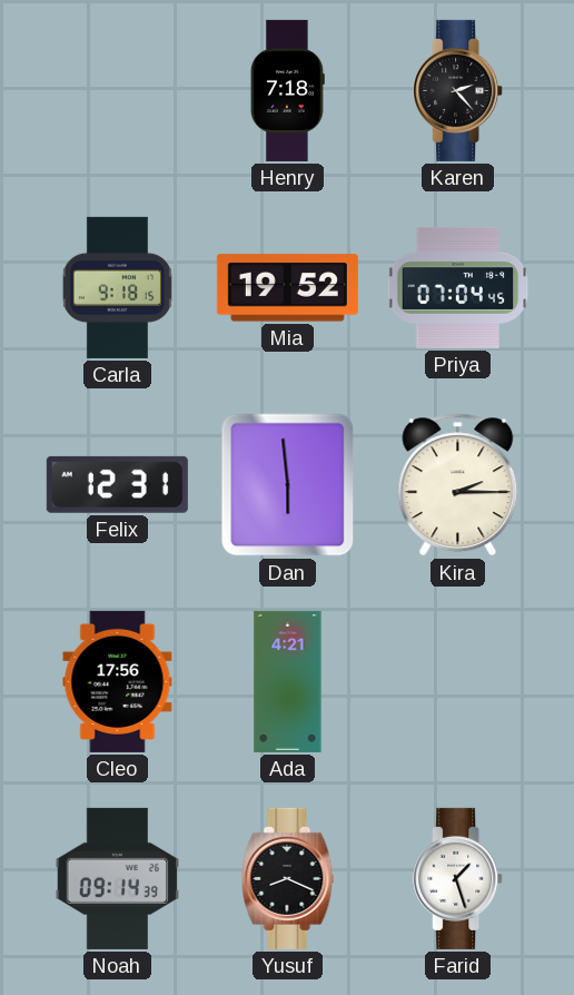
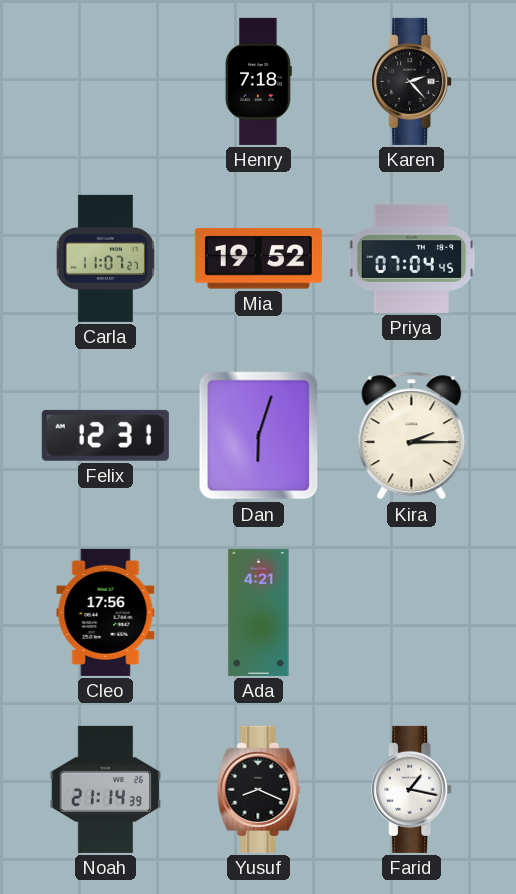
Carla: 9:18 -> 11:07
Dan: 5:59 -> 6:03
Noah: 09:14 -> 21:14
Farid: 1:27 -> 1:17
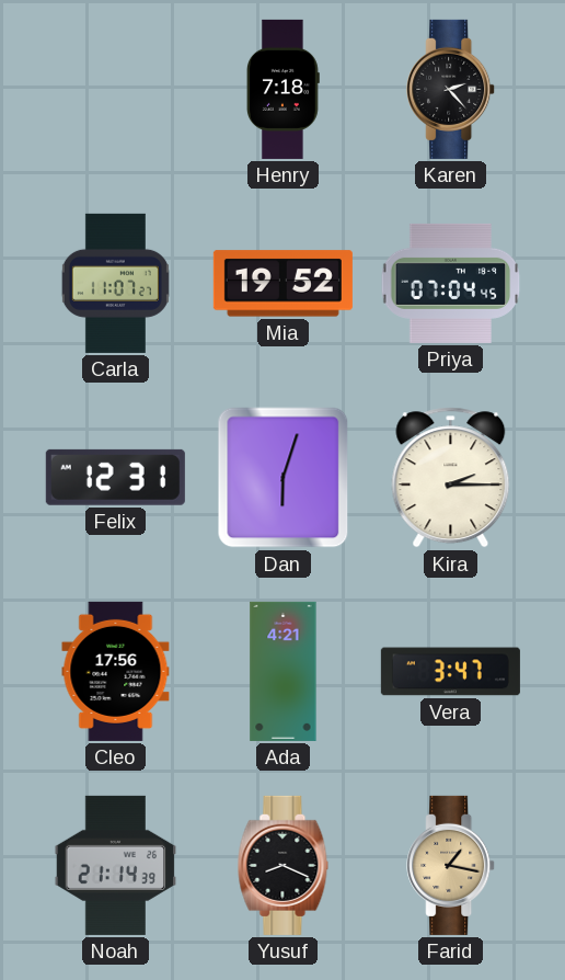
Vera: none -> 3:47
Farid dial: white -> champagne
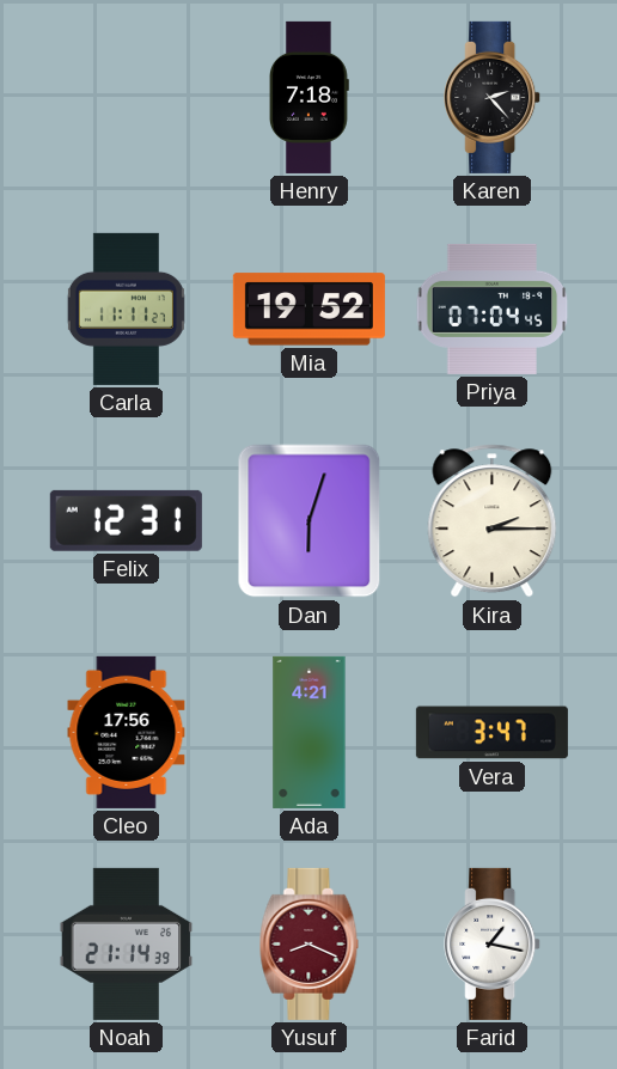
Carla: 11:07 -> 11:11
Yusuf dial: black -> burgundy
Farid dial: champagne -> white
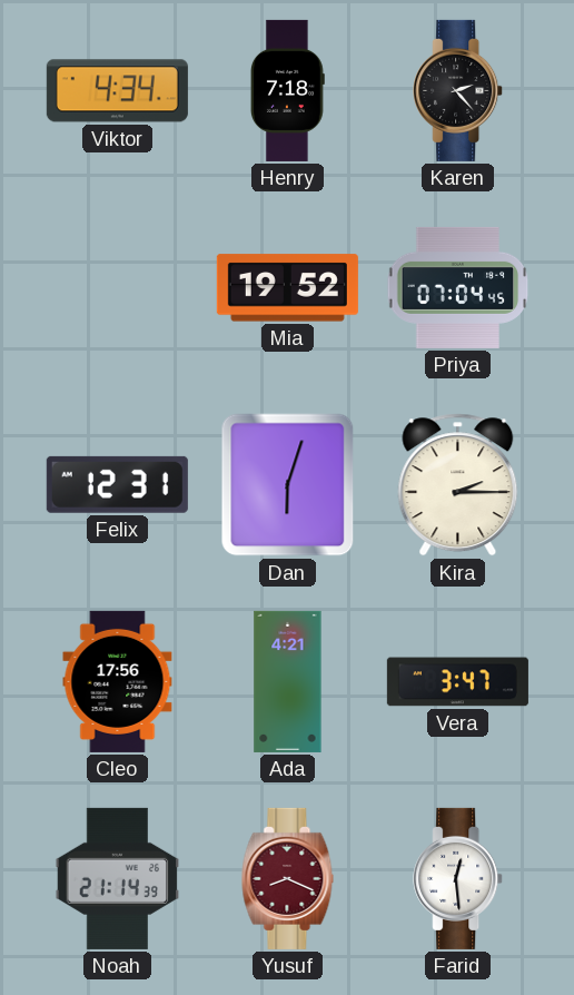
Viktor: none -> 4:34
Carla: 11:11 -> none
Farid: 1:17 -> 12:29
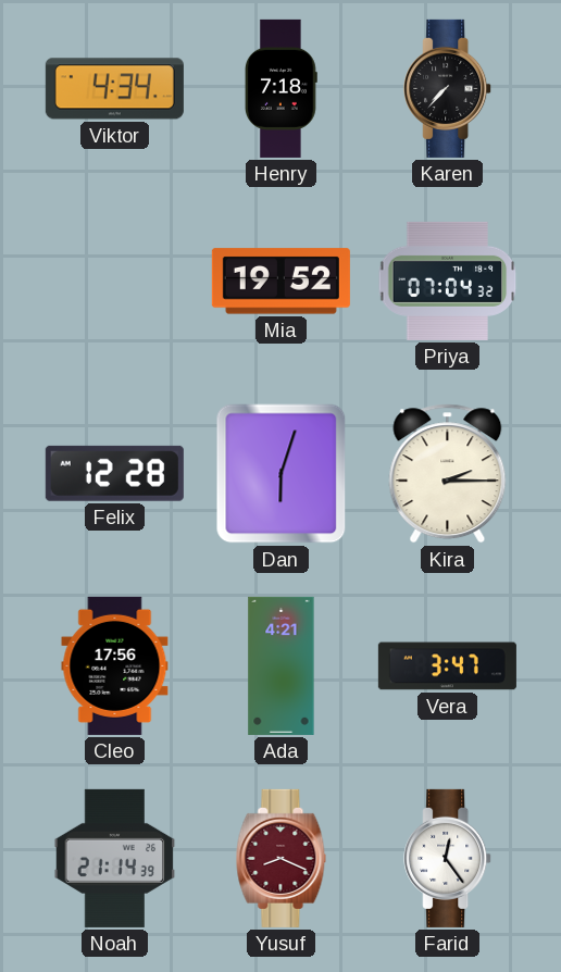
Karen: 2:23 -> 7:37
Priya: 07:04:45 -> 07:04:32
Felix: 12:31 -> 12:28
Farid: 12:29 -> 12:24
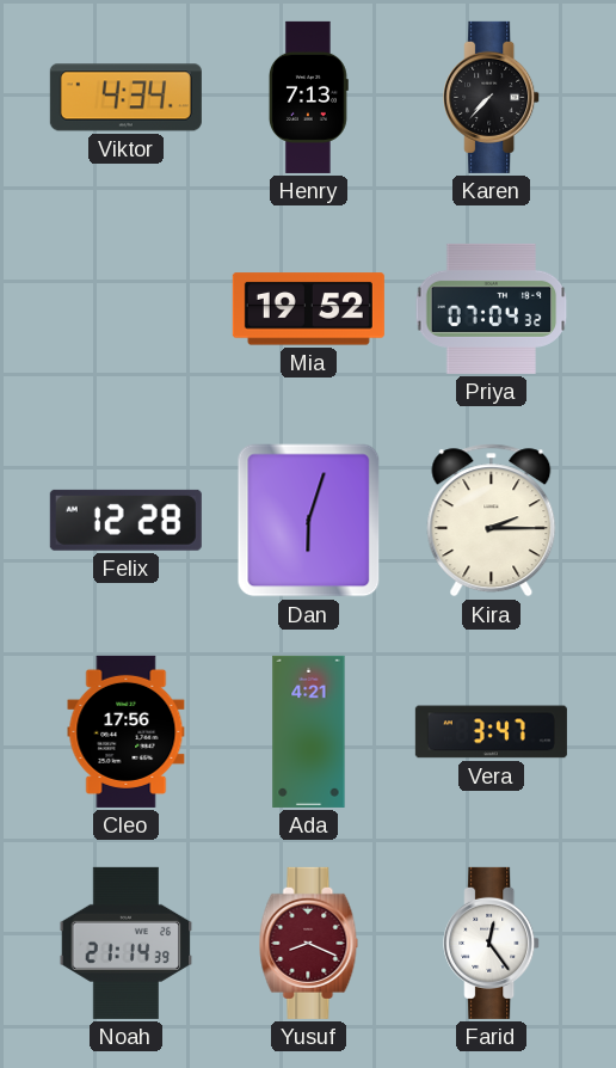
Henry: 7:18 -> 7:13
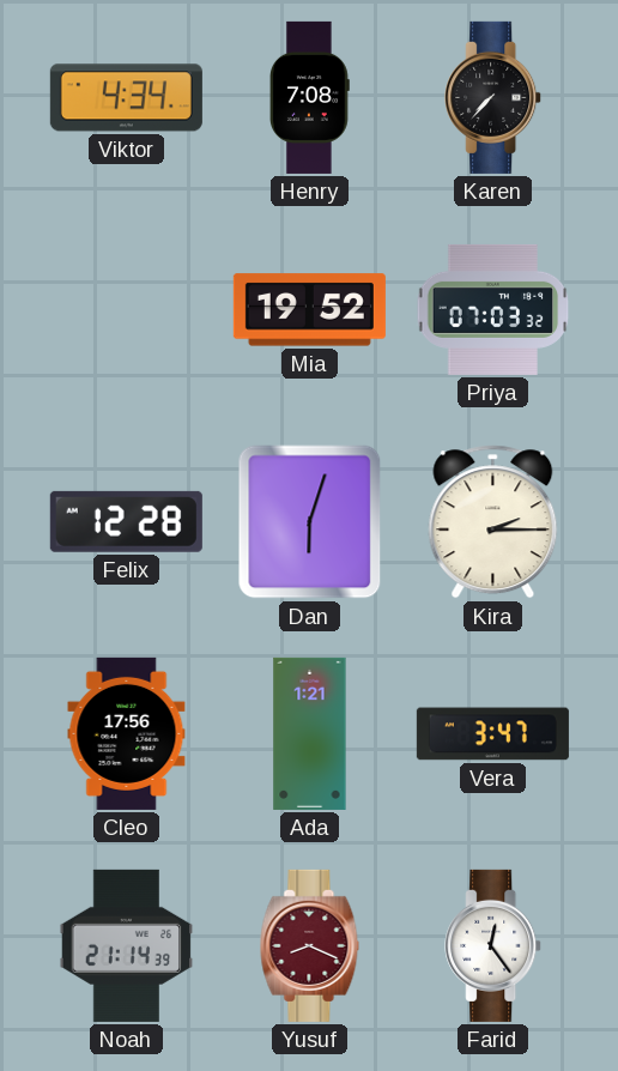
Henry: 7:13 -> 7:08
Priya: 07:04 -> 07:03
Ada: 4:21 -> 1:21
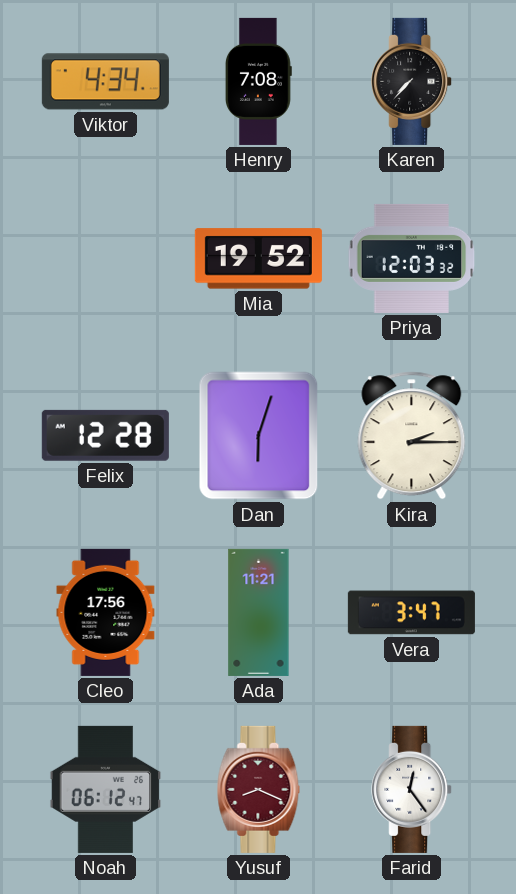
Priya: 07:03 -> 12:03
Ada: 1:21 -> 11:21
Noah: 21:14 -> 06:12
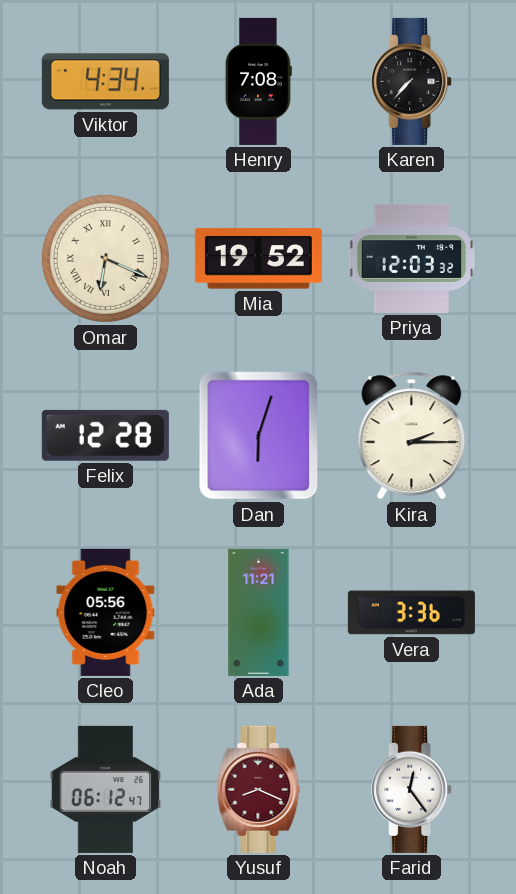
Omar: none -> 6:19
Cleo: 17:56 -> 05:56
Vera: 3:47 -> 3:36
